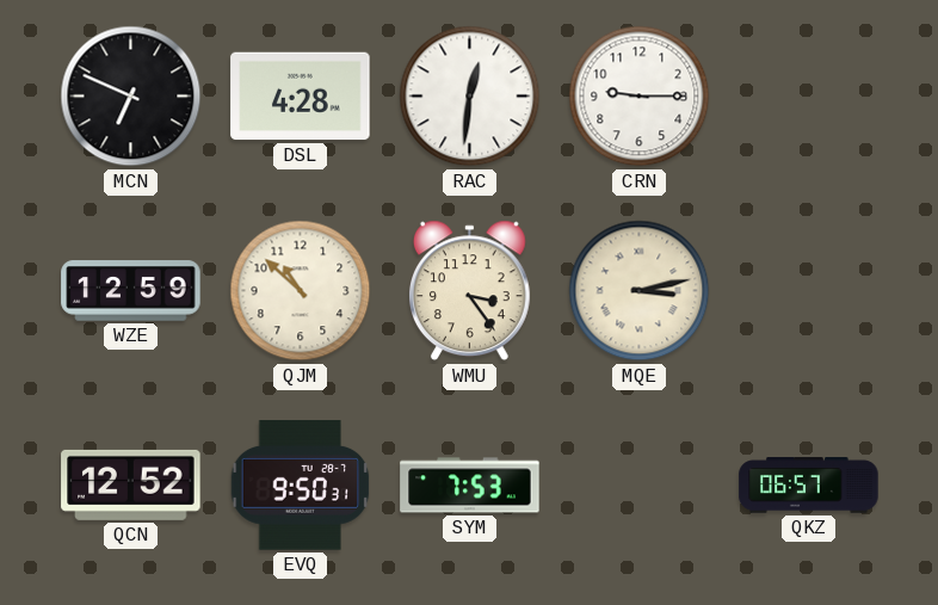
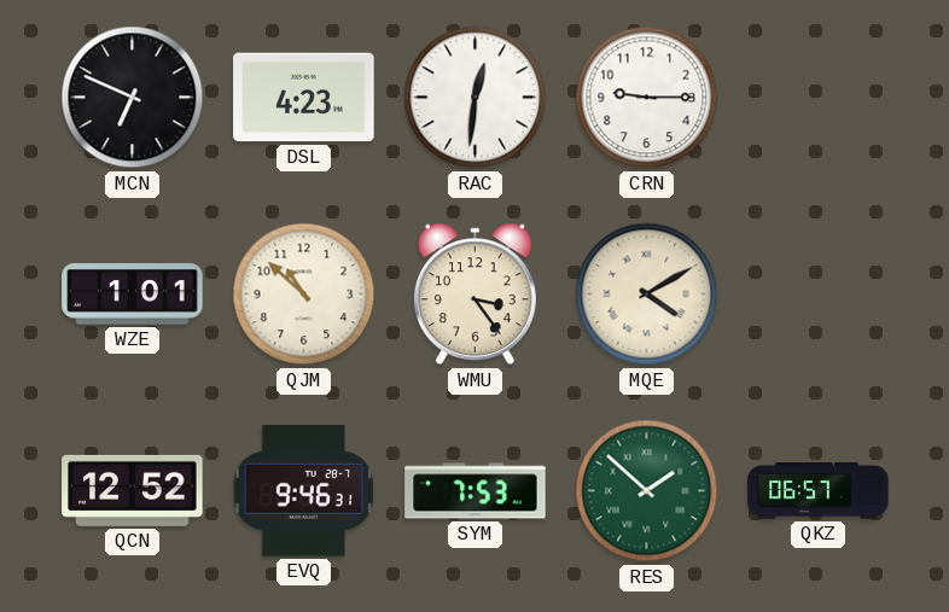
DSL: 4:28 -> 4:23
WZE: 12:59 -> 1:01
MQE: 3:13 -> 4:10
EVQ: 9:50 -> 9:46
RES: none -> 1:52
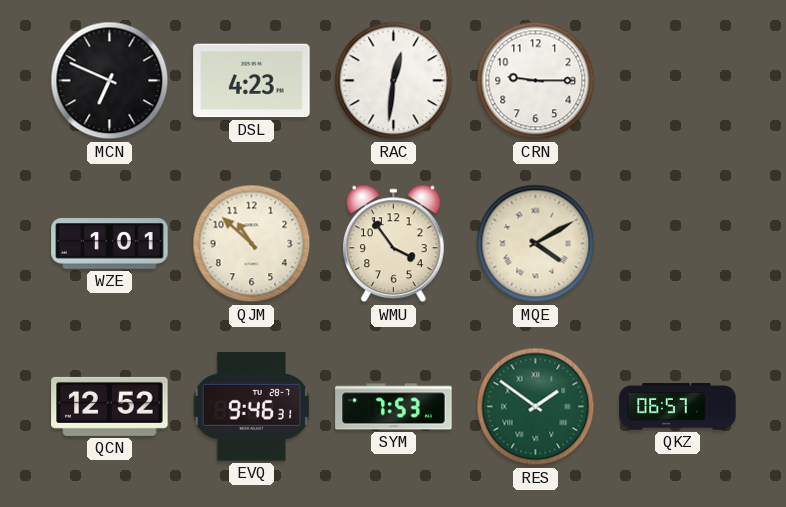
WMU: 3:24 -> 3:54
RES: 1:52 -> 1:51
